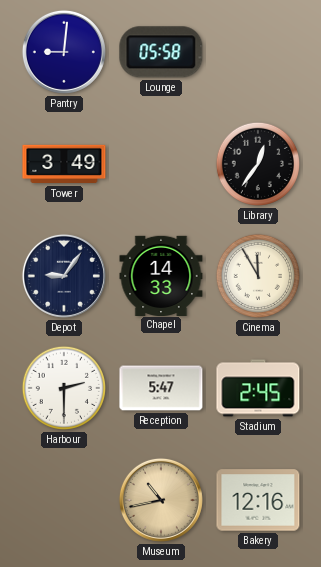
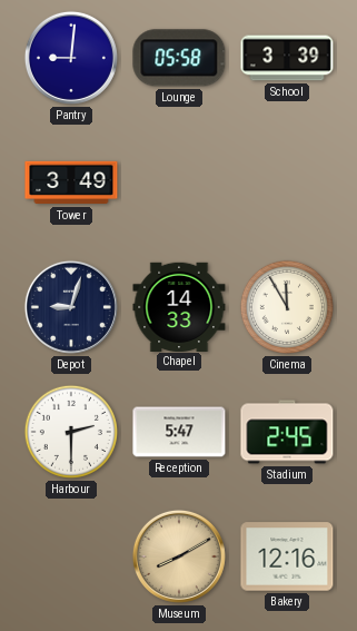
School: none -> 3:39
Library: 12:36 -> none
Depot: 9:06 -> 9:03
Museum: 10:43 -> 8:10
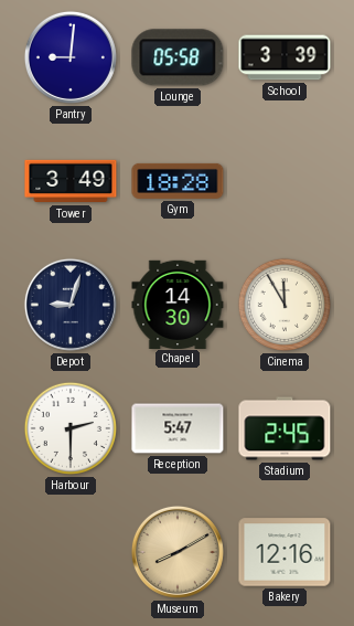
Gym: none -> 18:28
Chapel: 14:33 -> 14:30
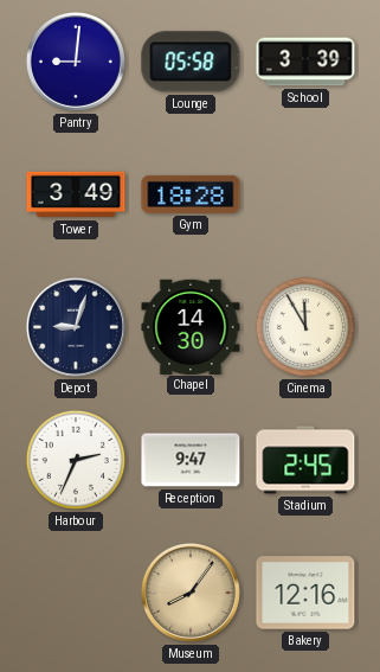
Harbour: 2:30 -> 2:34
Reception: 5:47 -> 9:47
Museum: 8:10 -> 8:06
